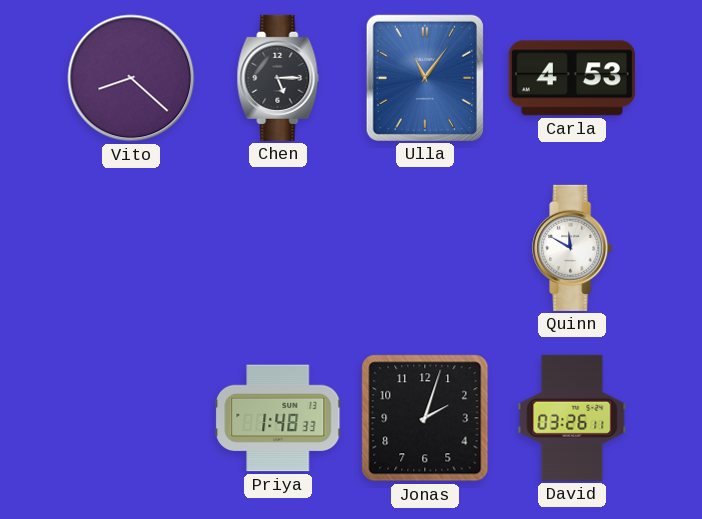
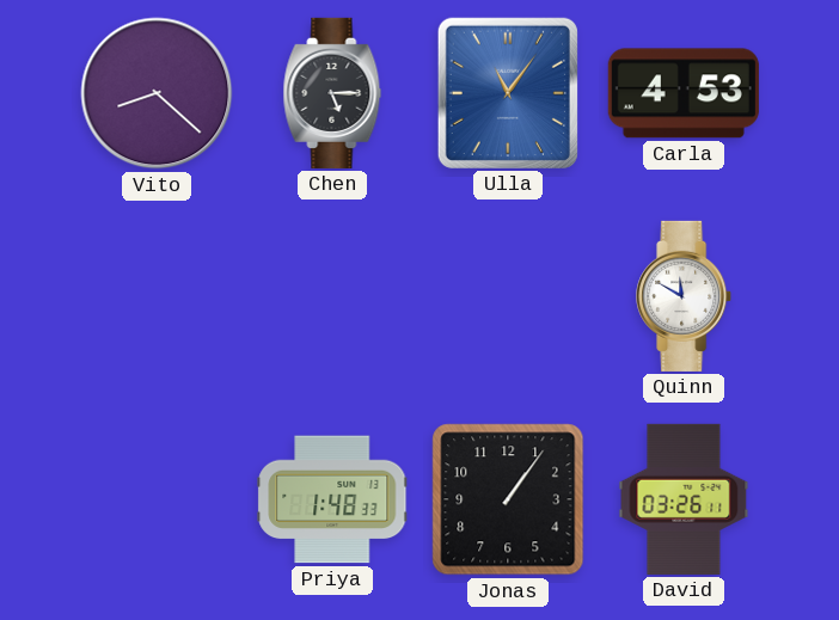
Jonas: 2:03 -> 1:06
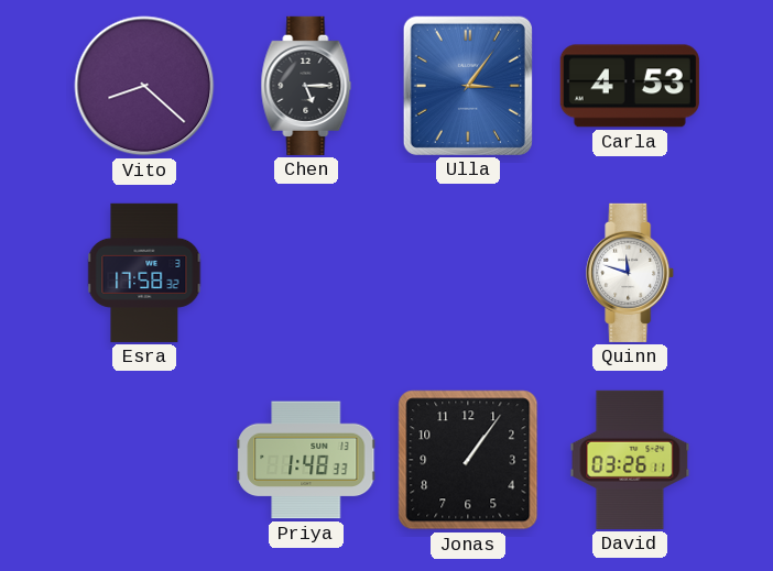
Ulla: 11:06 -> 3:06
Esra: none -> 17:58
Quinn: 11:50 -> 11:48
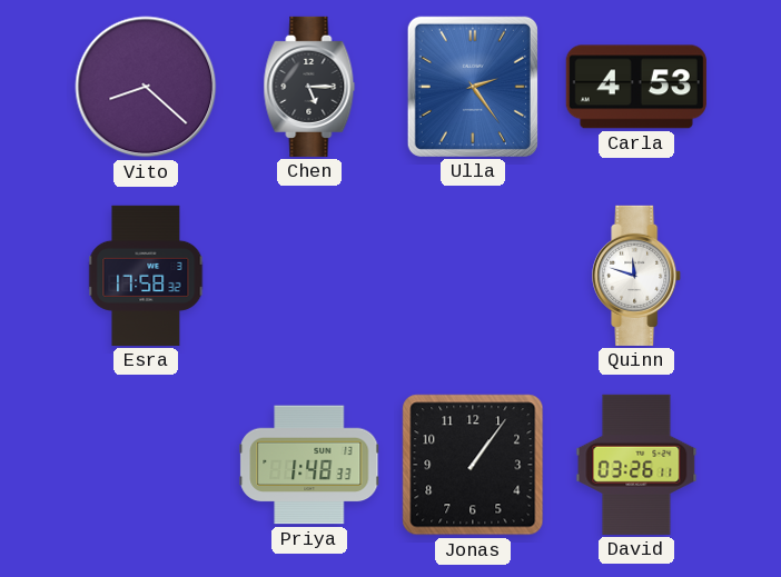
Ulla: 3:06 -> 2:24
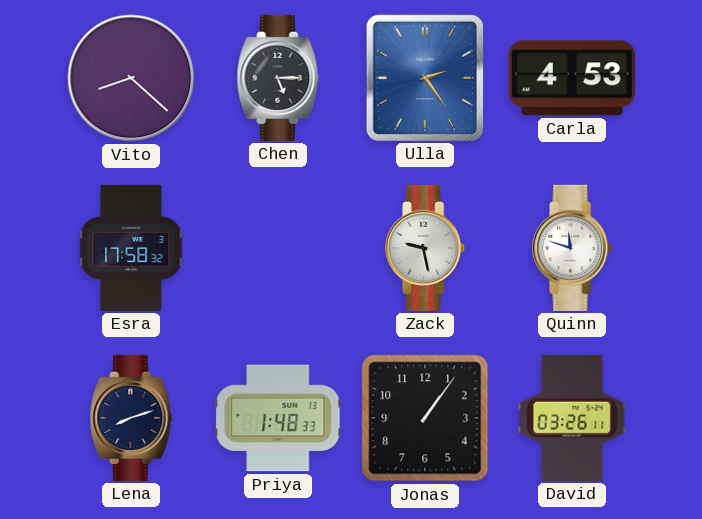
Zack: none -> 9:28
Lena: none -> 8:12
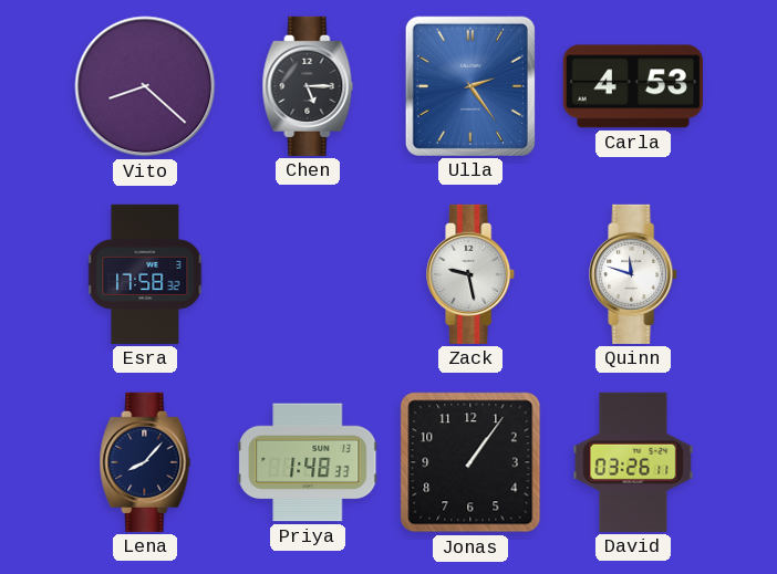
Lena: 8:12 -> 8:07
